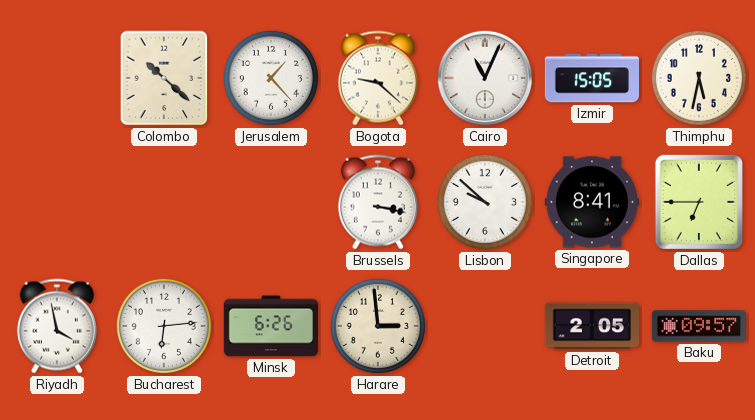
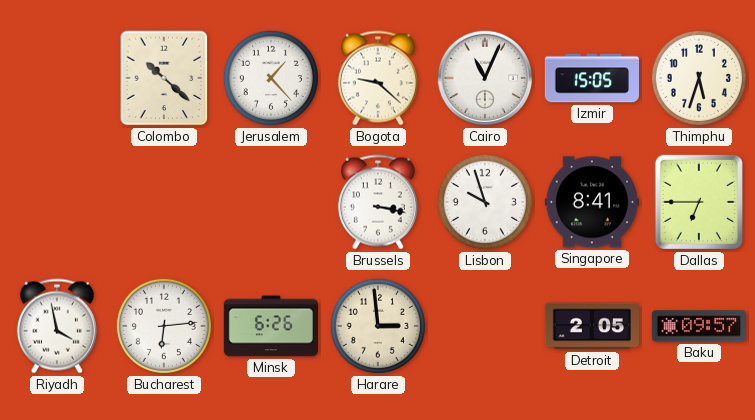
Thimphu: 5:32 -> 5:33
Lisbon: 9:52 -> 9:57
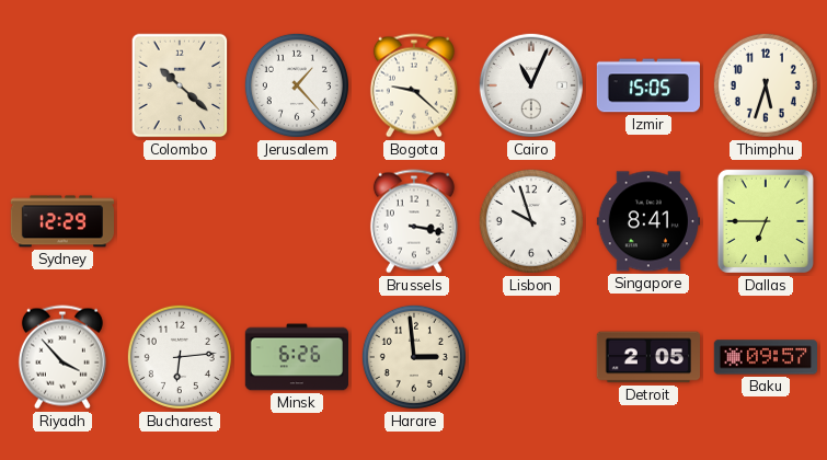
Sydney: none -> 12:29
Riyadh: 3:58 -> 3:53
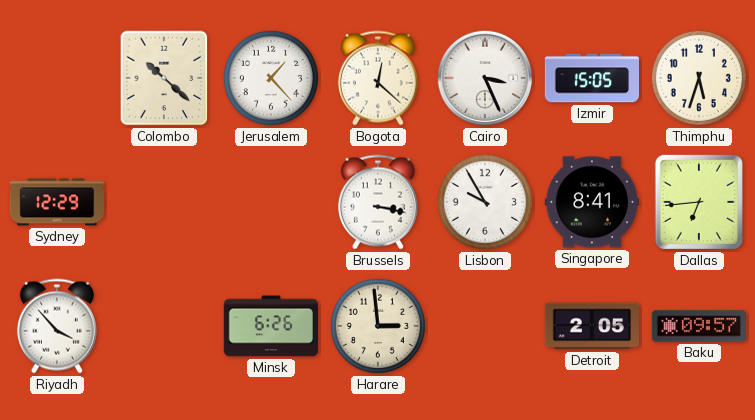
Bogota: 9:22 -> 12:22
Cairo: 11:04 -> 3:26
Lisbon: 9:57 -> 9:55
Dallas: 6:45 -> 6:44
Bucharest: 6:14 -> none
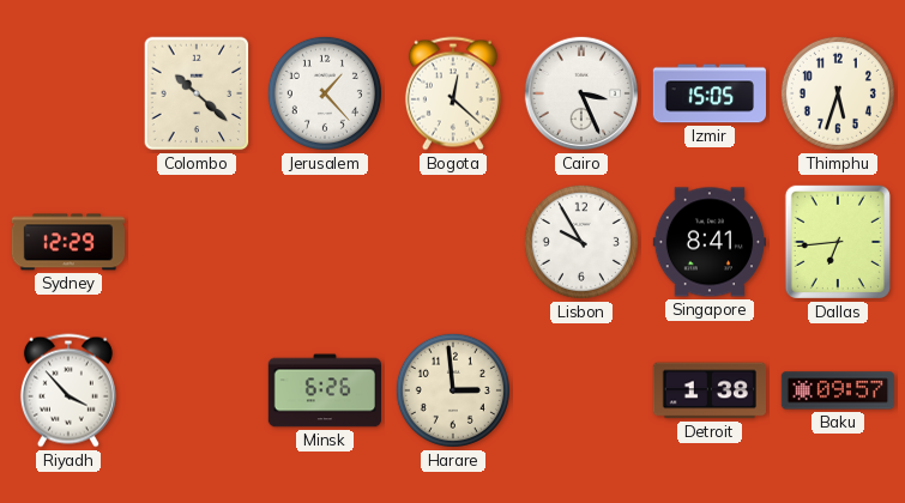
Brussels: 3:17 -> none
Detroit: 2:05 -> 1:38
